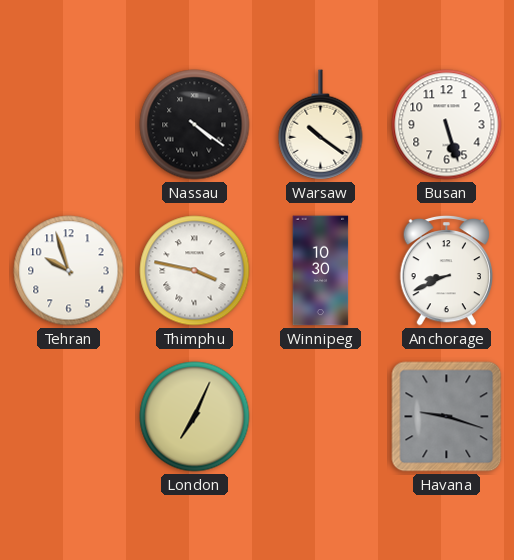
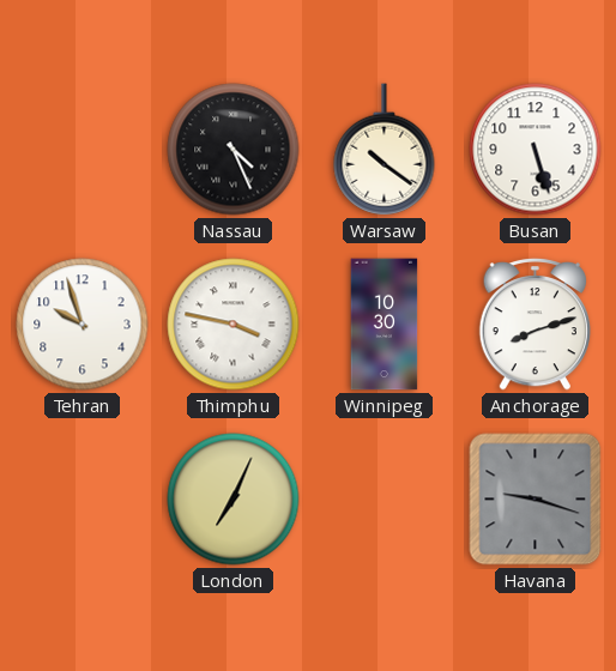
Nassau: 4:21 -> 4:26
Anchorage: 8:41 -> 8:12
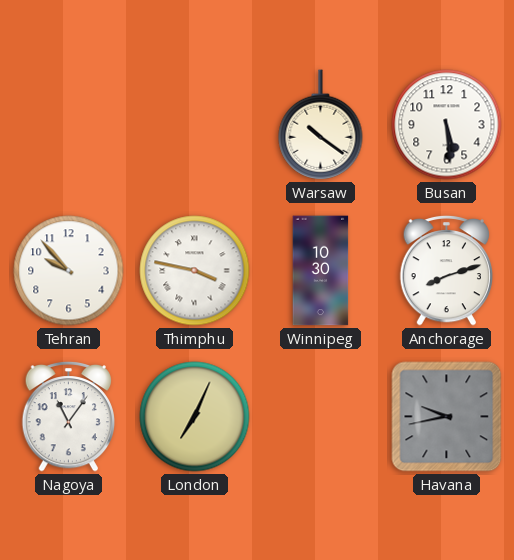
Nassau: 4:26 -> none
Busan: 5:27 -> 5:29
Tehran: 9:57 -> 9:53
Nagoya: none -> 11:06
Havana: 9:18 -> 9:43
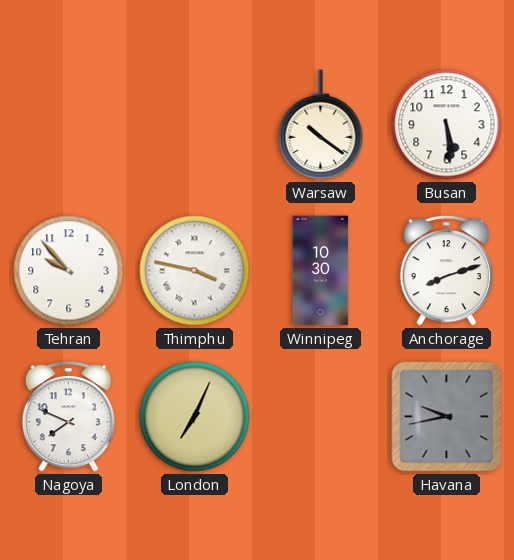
Nagoya: 11:06 -> 7:49
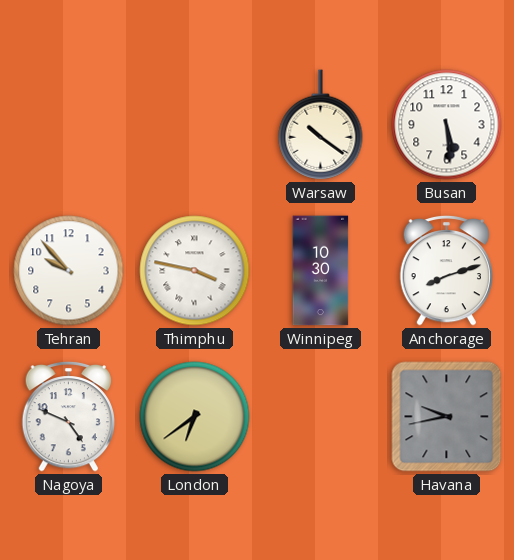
Nagoya: 7:49 -> 4:49
London: 7:04 -> 6:39
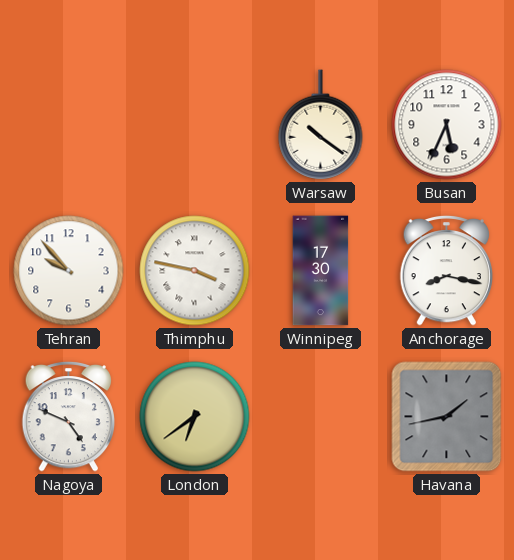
Busan: 5:29 -> 5:34
Winnipeg: 10:30 -> 17:30
Anchorage: 8:12 -> 8:17
Havana: 9:43 -> 1:43
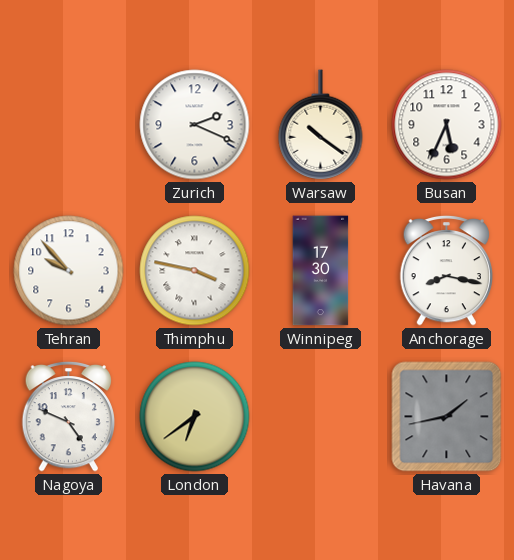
Zurich: none -> 2:19
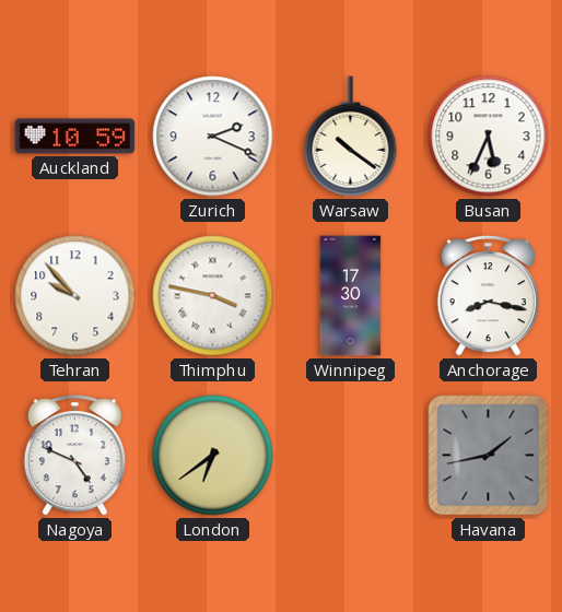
Auckland: none -> 10:59
